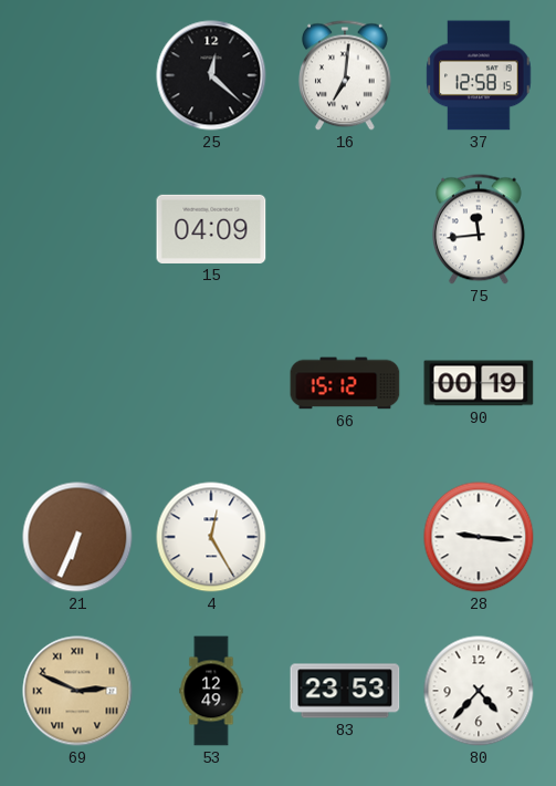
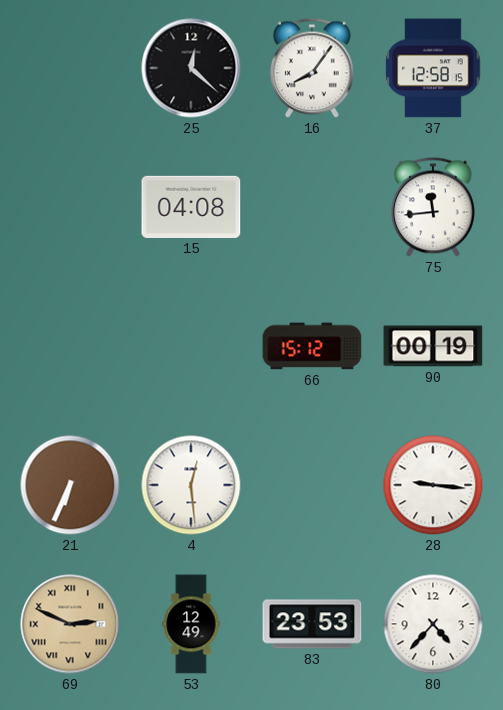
16: 7:01 -> 8:06
15: 04:09 -> 04:08
4: 12:25 -> 12:29
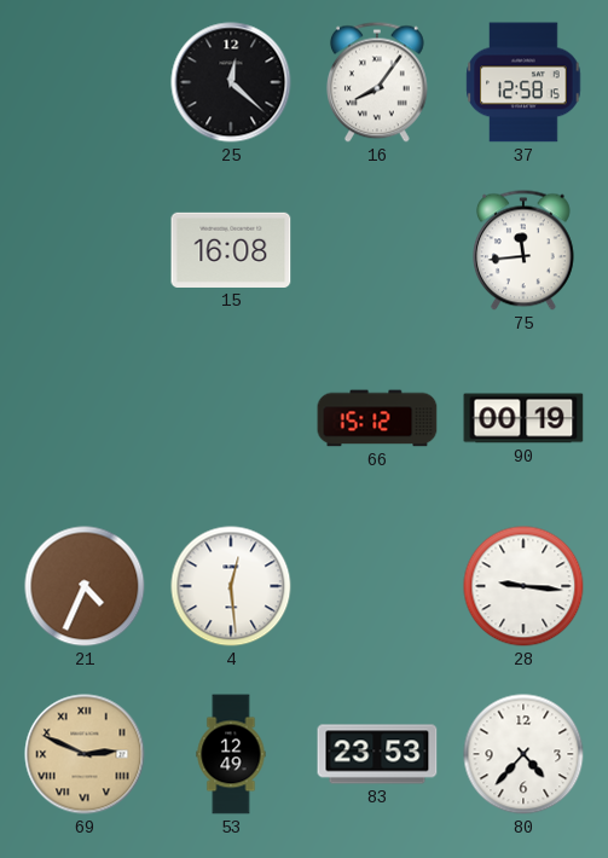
15: 04:08 -> 16:08
21: 6:34 -> 4:34
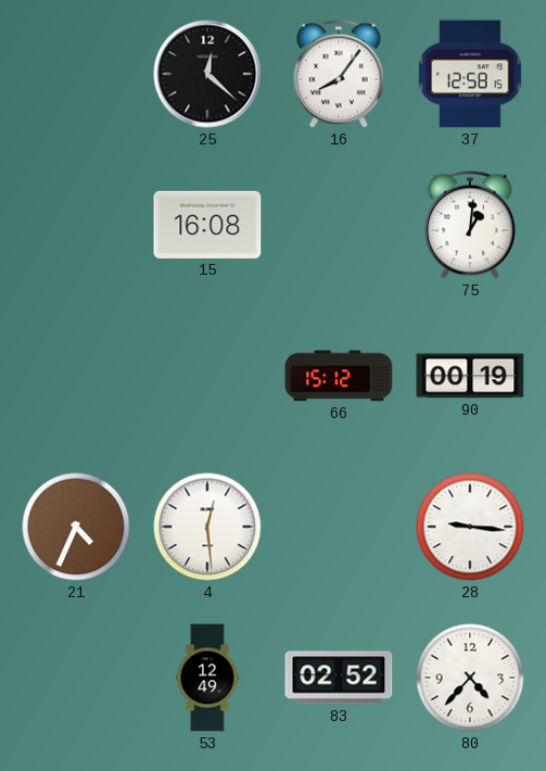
75: 11:44 -> 1:01
69: 2:49 -> none
83: 23:53 -> 02:52
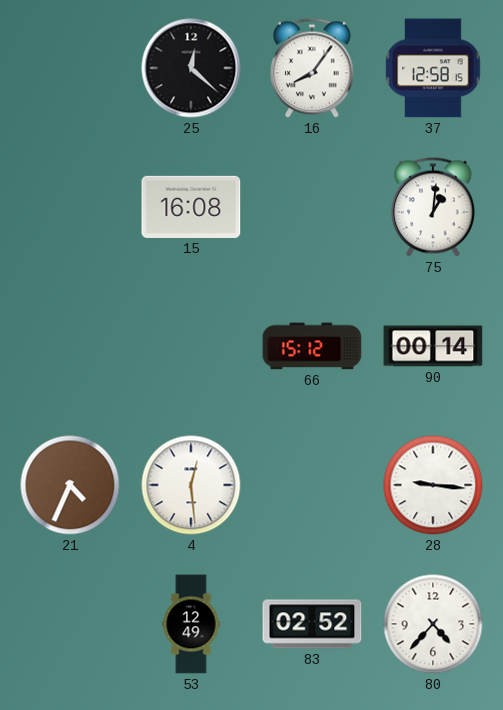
90: 00:19 -> 00:14
